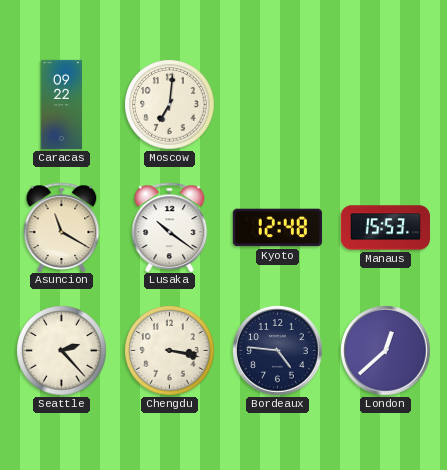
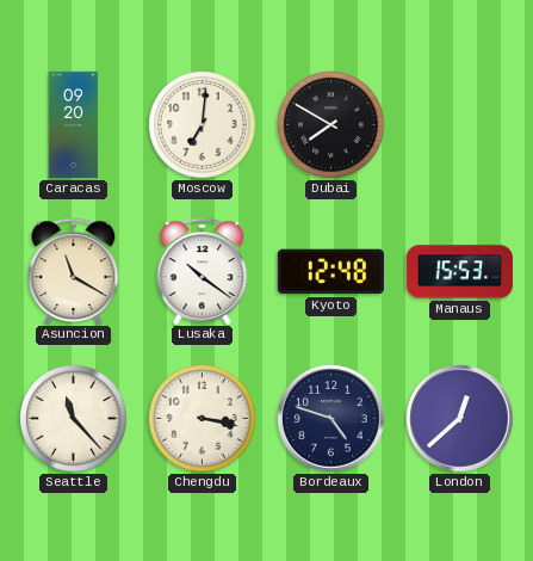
Caracas: 09:22 -> 09:20
Dubai: none -> 7:50
Seattle: 2:23 -> 11:23
Bordeaux: 4:46 -> 4:48
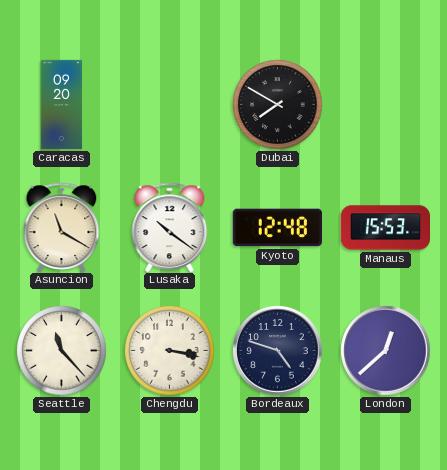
Moscow: 7:01 -> none
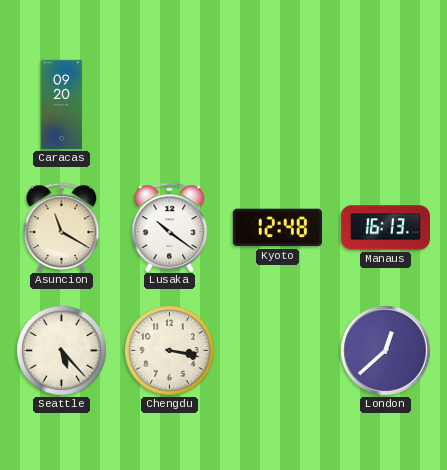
Dubai: 7:50 -> none
Manaus: 15:53 -> 16:13
Seattle: 11:23 -> 5:23
Bordeaux: 4:48 -> none
